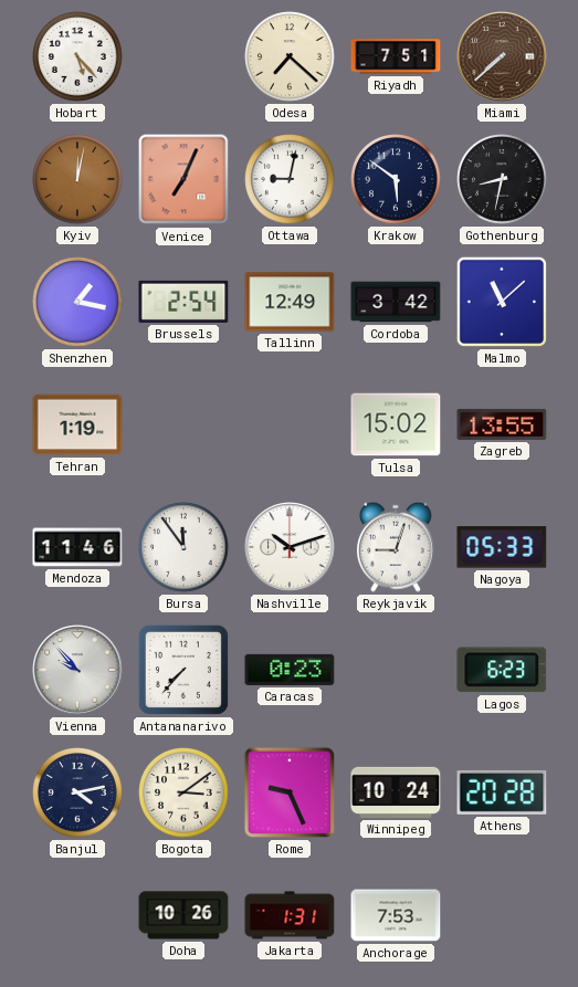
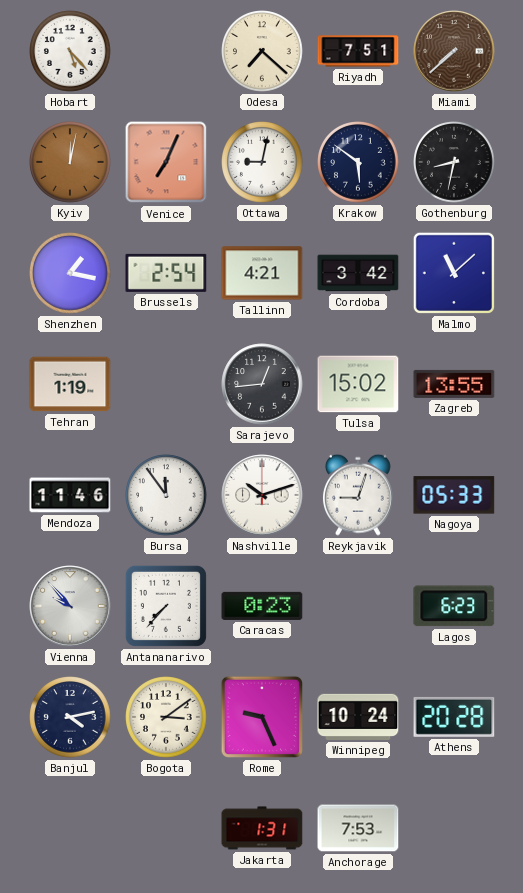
Tallinn: 12:49 -> 4:21
Sarajevo: none -> 12:44
Doha: 10:26 -> none
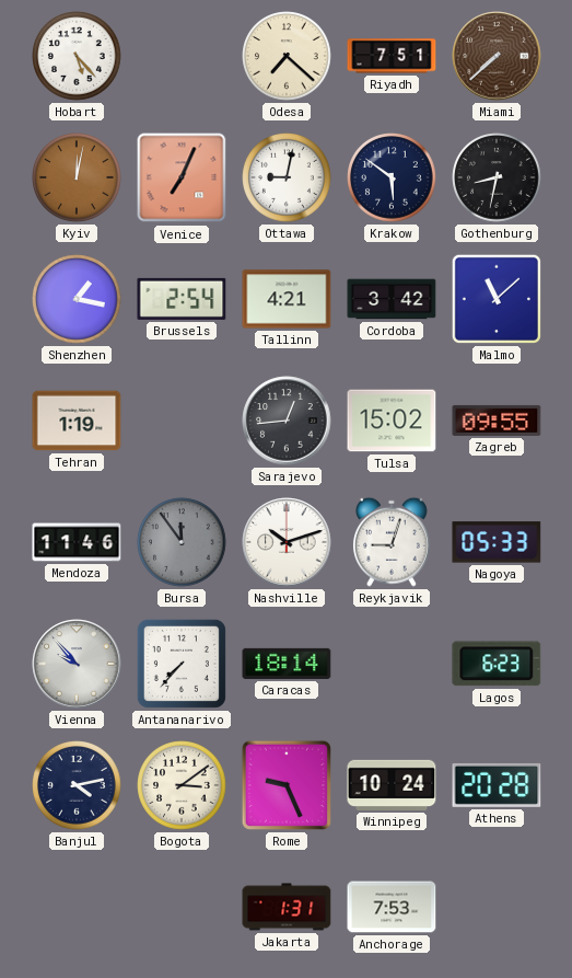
Zagreb: 13:55 -> 09:55
Bursa dial: white -> grey
Caracas: 0:23 -> 18:14
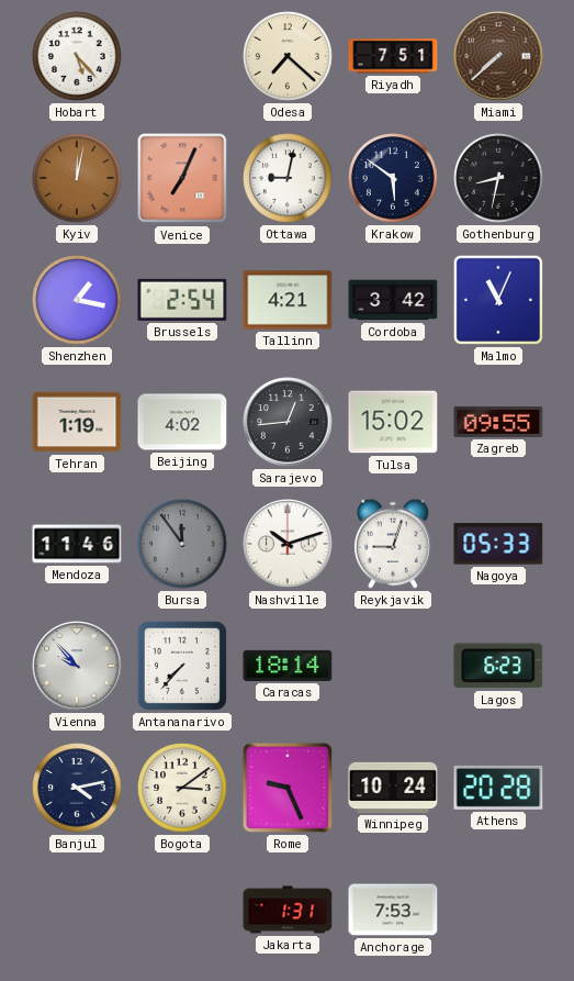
Malmo: 11:08 -> 11:04
Beijing: none -> 4:02
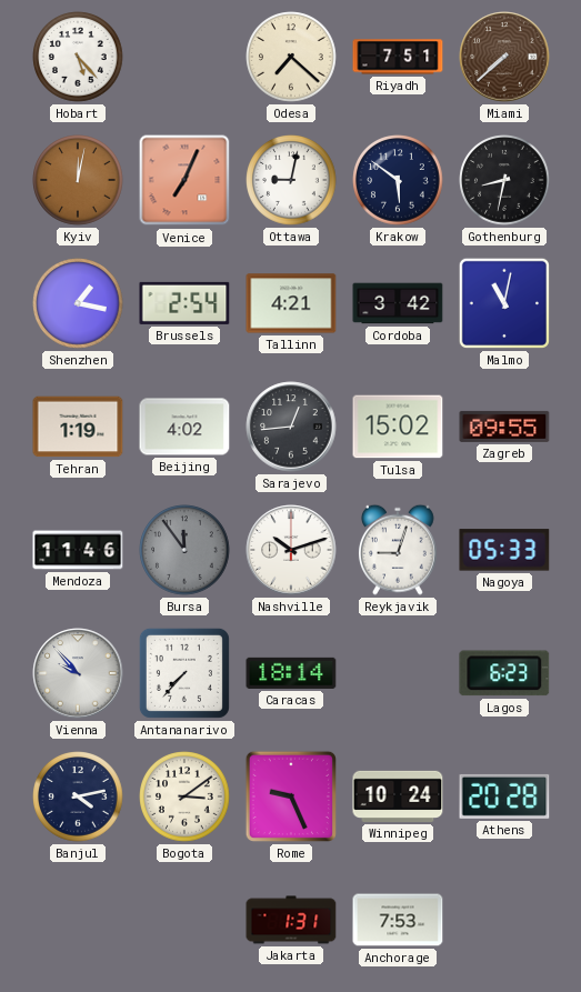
Malmo: 11:04 -> 11:02
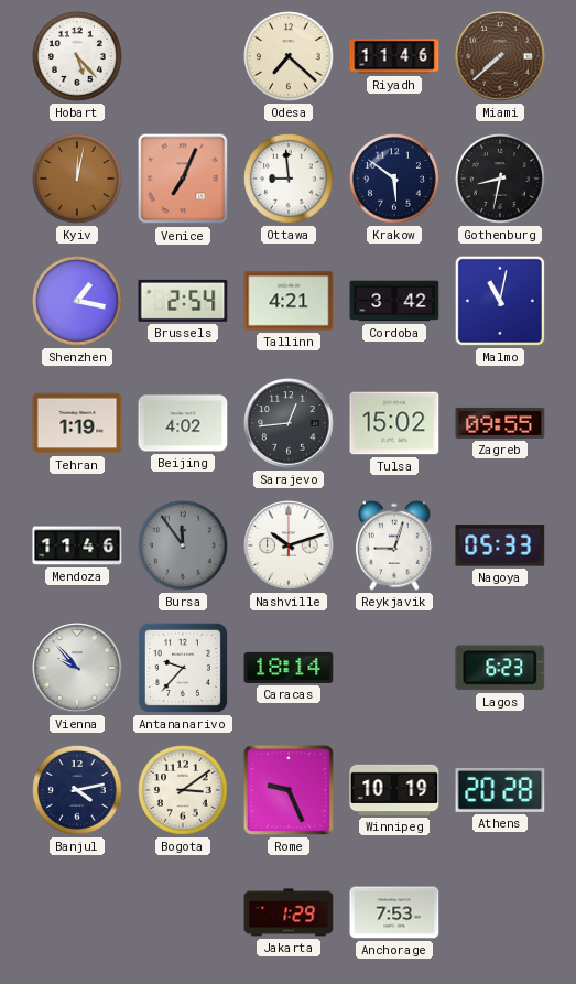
Riyadh: 7:51 -> 11:46
Ottawa: 9:02 -> 8:59
Antananarivo: 7:37 -> 9:37
Winnipeg: 10:24 -> 10:19
Jakarta: 1:31 -> 1:29
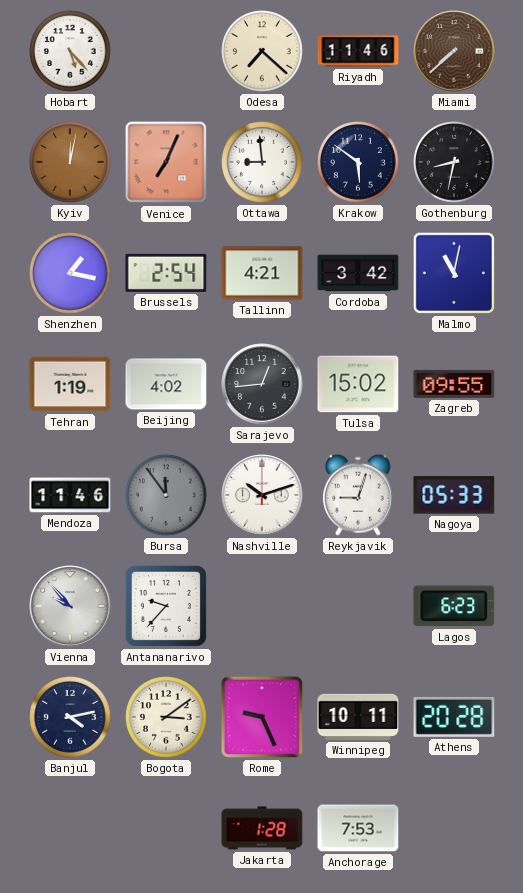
Caracas: 18:14 -> none
Winnipeg: 10:19 -> 10:11
Jakarta: 1:29 -> 1:28
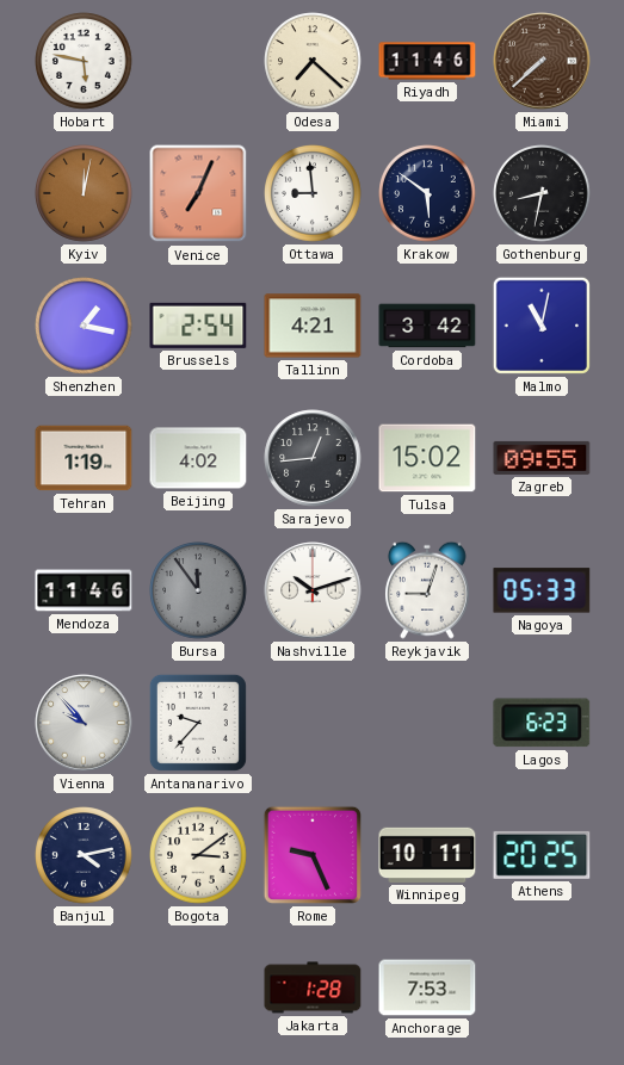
Hobart: 5:23 -> 5:47
Athens: 20:28 -> 20:25
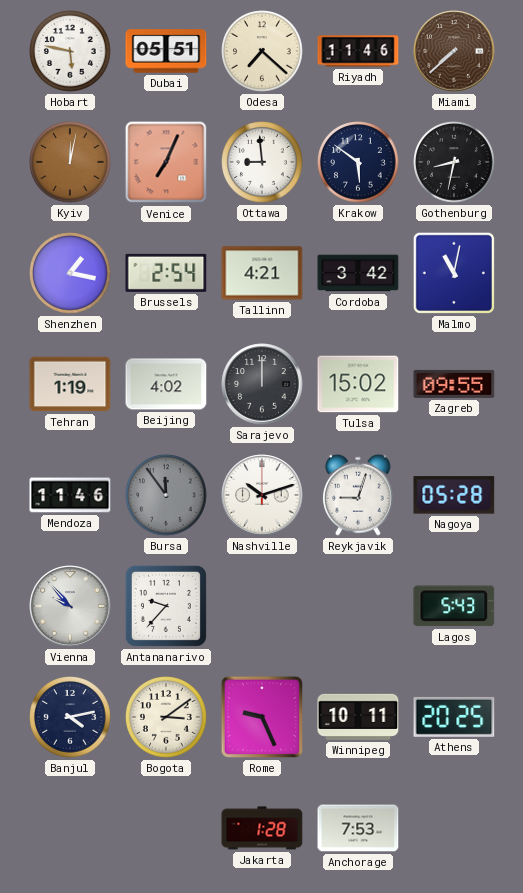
Dubai: none -> 05:51
Sarajevo: 12:44 -> 12:00
Nagoya: 05:33 -> 05:28
Lagos: 6:23 -> 5:43
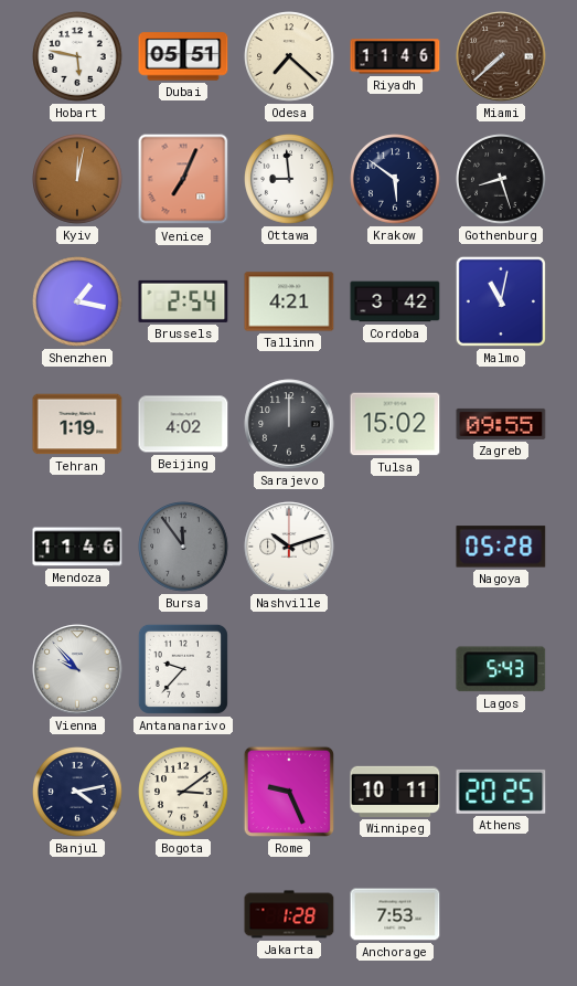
Gothenburg: 8:32 -> 8:27
Reykjavik: 9:03 -> none
